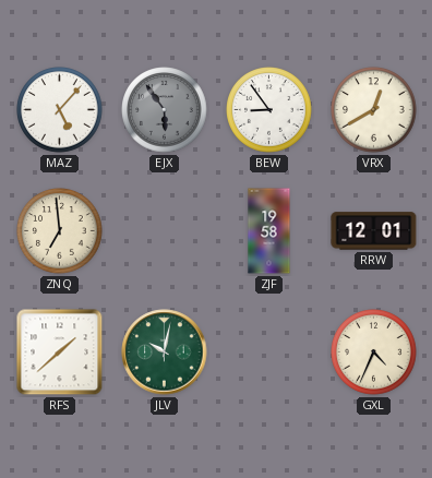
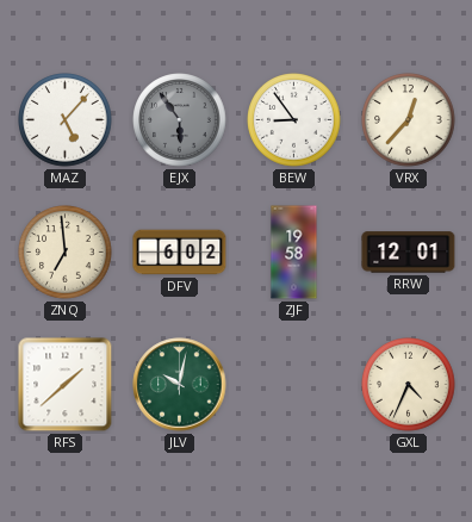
VRX: 12:40 -> 12:37
DFV: none -> 6:02
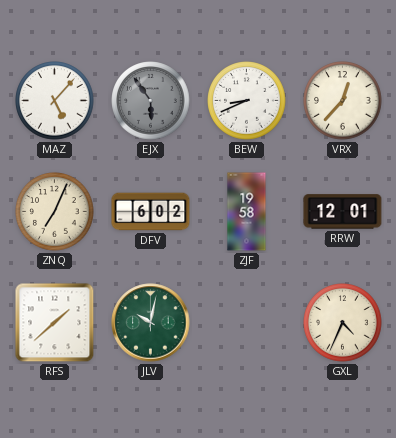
BEW: 8:54 -> 8:41
ZNQ: 6:59 -> 7:04
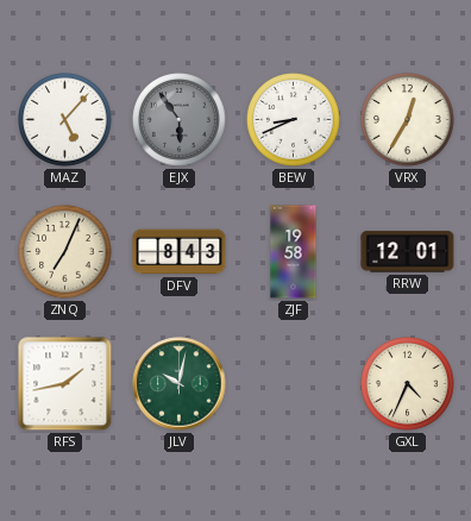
VRX: 12:37 -> 12:35
DFV: 6:02 -> 8:43
RFS: 1:38 -> 1:43
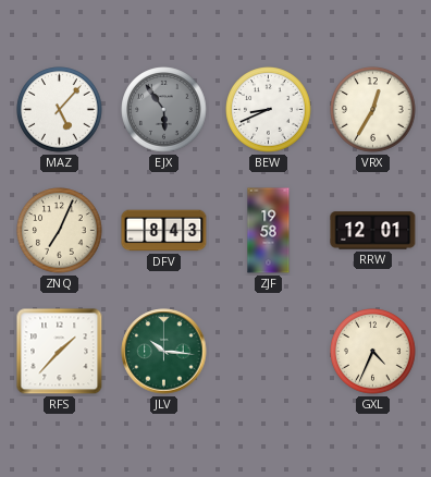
RFS: 1:43 -> 1:37
JLV: 10:02 -> 10:16
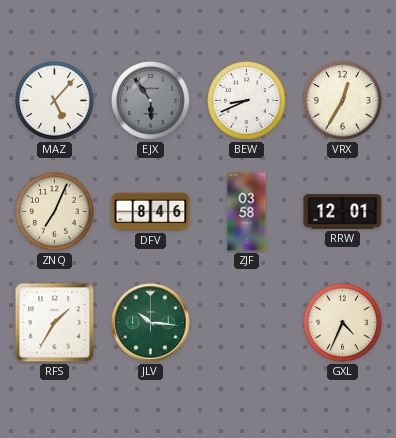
DFV: 8:43 -> 8:46
ZJF: 19:58 -> 03:58
RFS: 1:37 -> 1:35
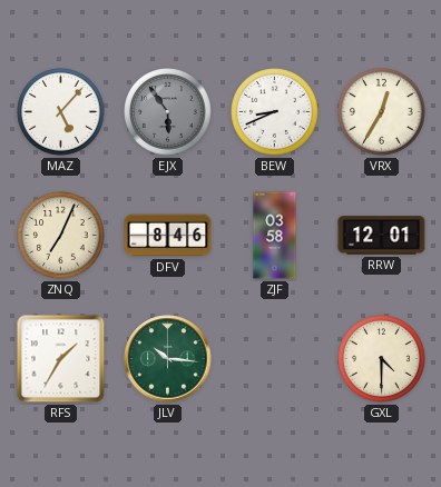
GXL: 4:34 -> 4:30
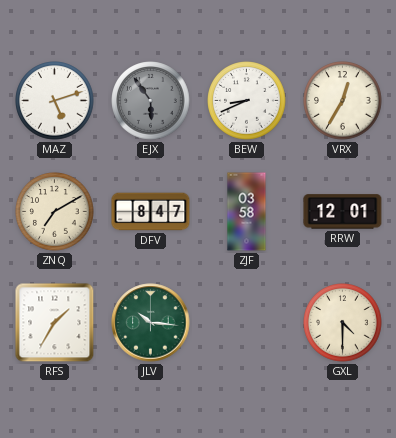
MAZ: 5:07 -> 5:12
ZNQ: 7:04 -> 7:10
DFV: 8:46 -> 8:47
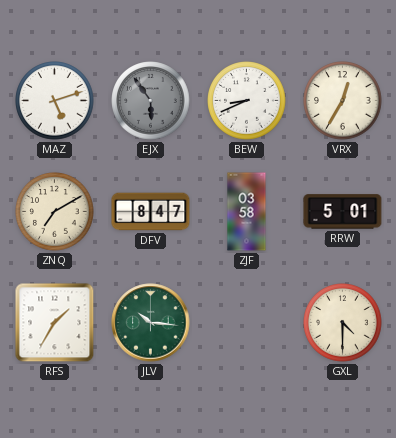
RRW: 12:01 -> 5:01
